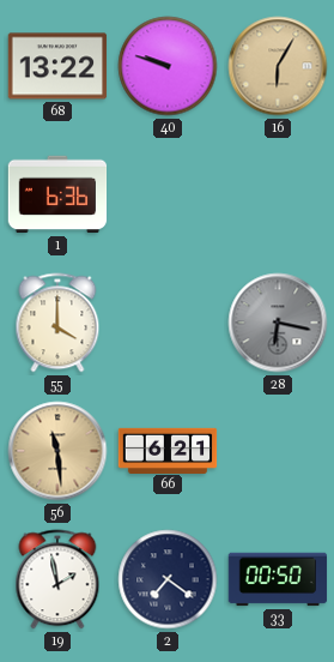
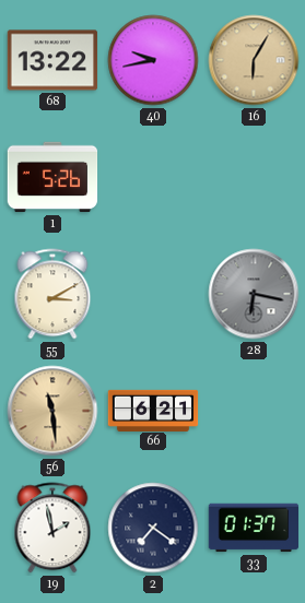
40: 9:48 -> 9:43
1: 6:36 -> 5:26
55: 4:00 -> 3:10
33: 00:50 -> 01:37
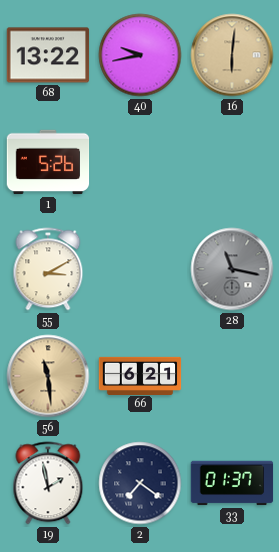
16: 6:05 -> 6:01
28: 6:17 -> 11:17
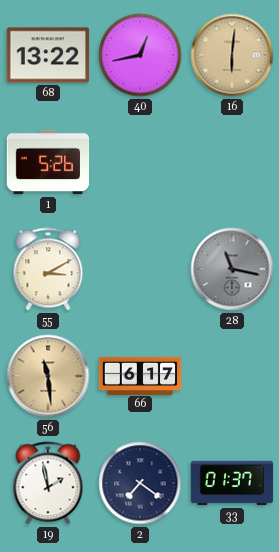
40: 9:43 -> 12:43
66: 6:21 -> 6:17
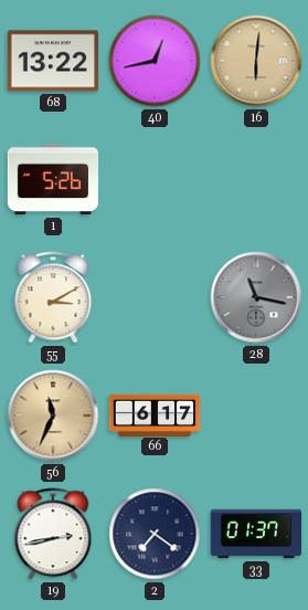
56: 11:29 -> 11:34
19: 1:58 -> 2:43
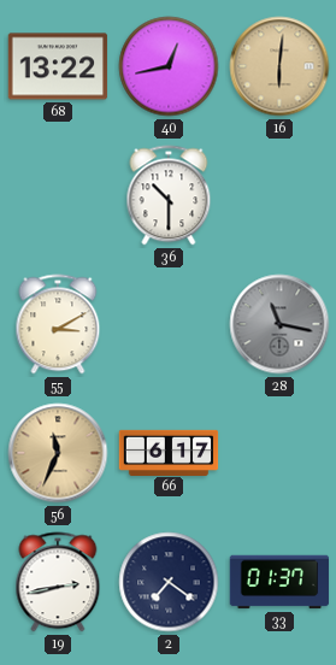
1: 5:26 -> none
36: none -> 10:30
